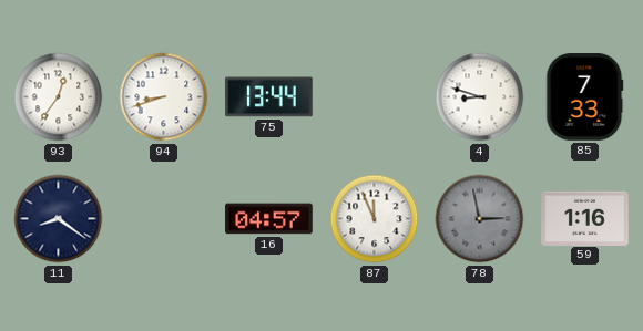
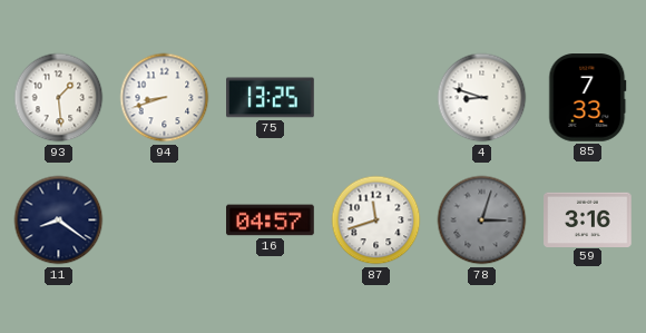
93: 12:36 -> 1:29
75: 13:44 -> 13:25
87: 11:56 -> 11:42
78: 2:58 -> 3:03
59: 1:16 -> 3:16
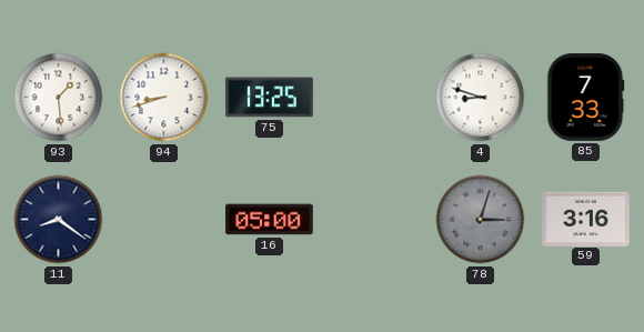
16: 04:57 -> 05:00
87: 11:42 -> none
